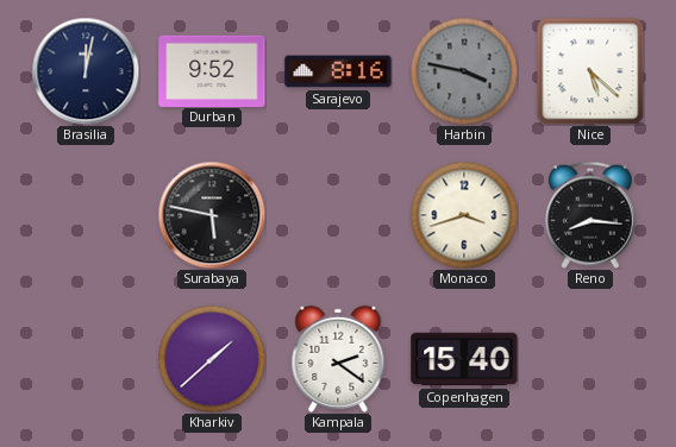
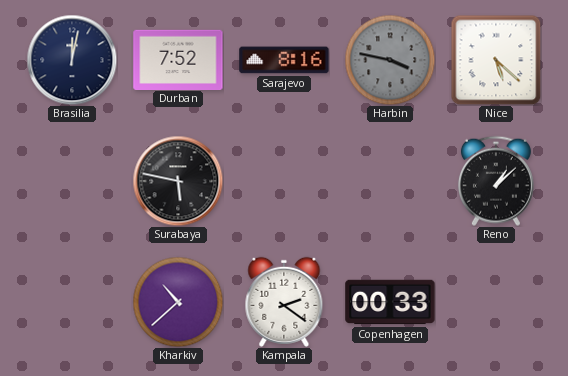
Durban: 9:52 -> 7:52
Monaco: 3:42 -> none
Reno: 8:16 -> 1:08
Kharkiv: 1:38 -> 10:38
Copenhagen: 15:40 -> 00:33
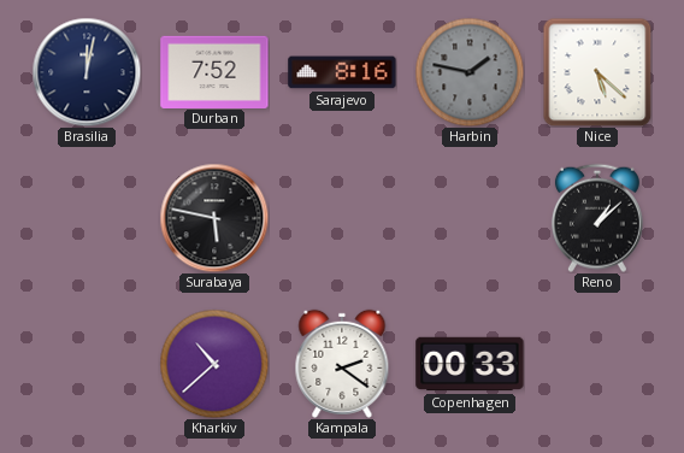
Harbin: 3:47 -> 1:47
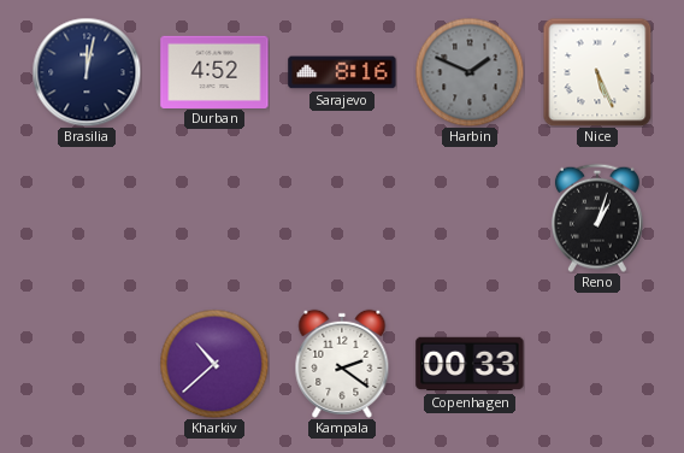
Durban: 7:52 -> 4:52
Harbin: 1:47 -> 1:49
Nice: 5:22 -> 5:26
Surabaya: 5:47 -> none
Reno: 1:08 -> 1:03
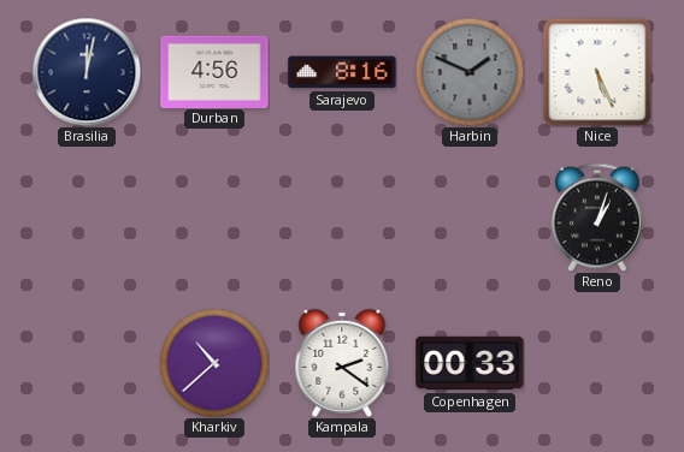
Durban: 4:52 -> 4:56
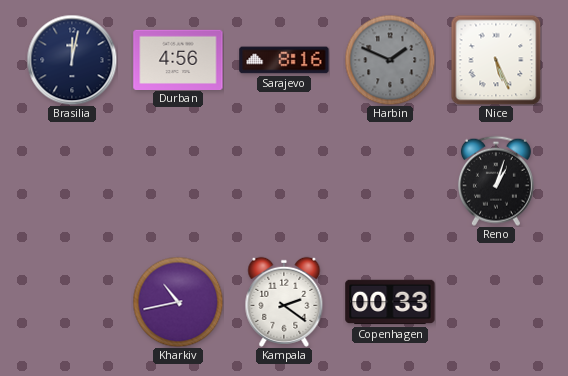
Kharkiv: 10:38 -> 10:43
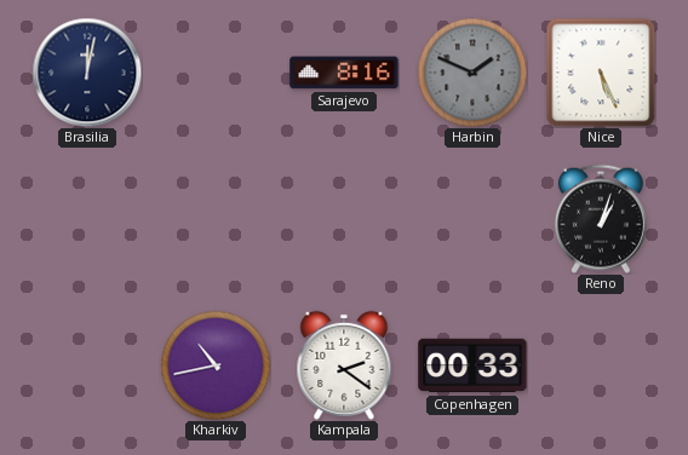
Durban: 4:56 -> none
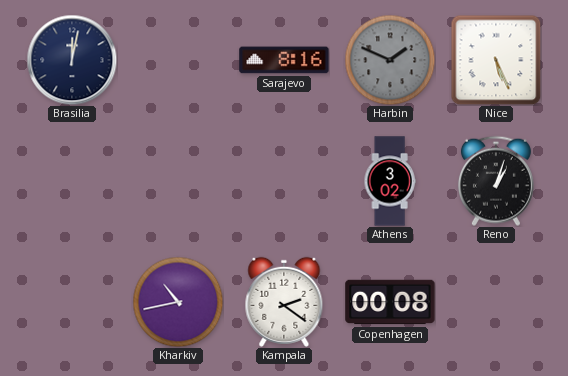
Athens: none -> 3:02
Copenhagen: 00:33 -> 00:08
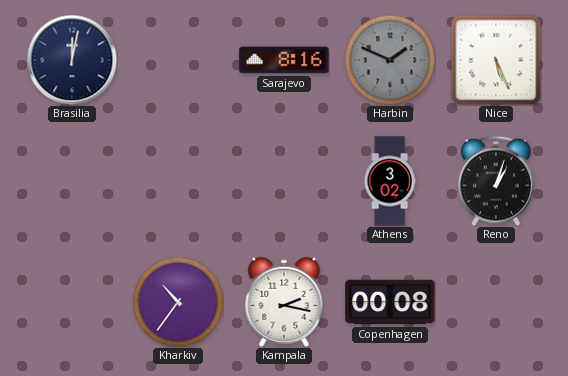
Kharkiv: 10:43 -> 10:36
Kampala: 2:21 -> 2:17
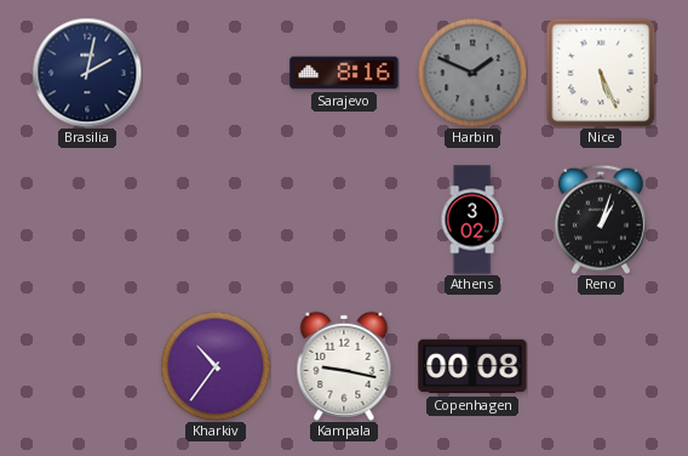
Brasilia: 12:02 -> 2:02
Kampala: 2:17 -> 9:17
